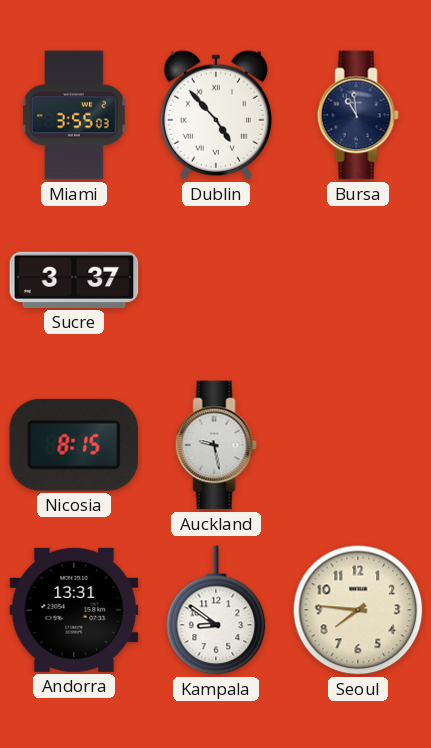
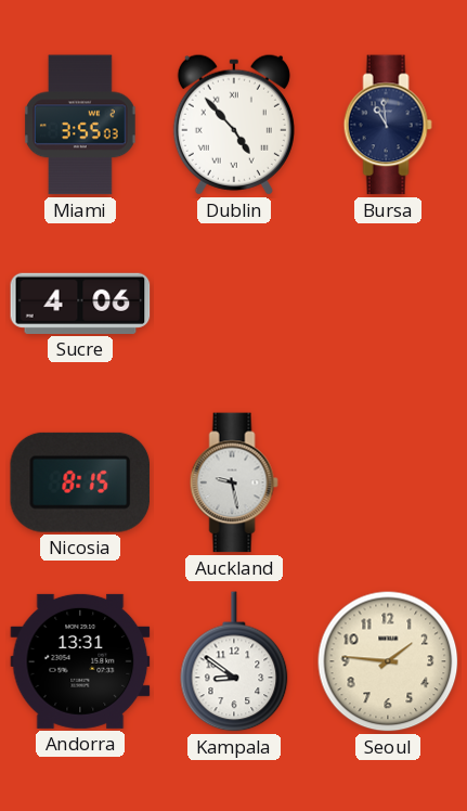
Sucre: 3:37 -> 4:06
Seoul: 7:46 -> 1:46
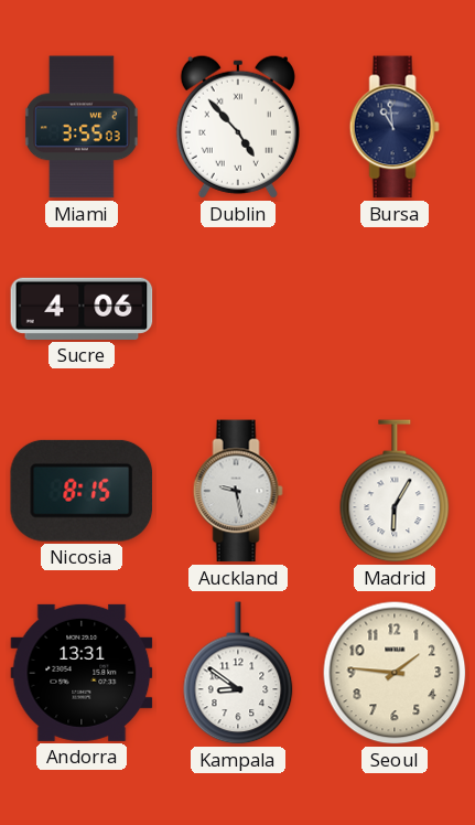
Madrid: none -> 6:05
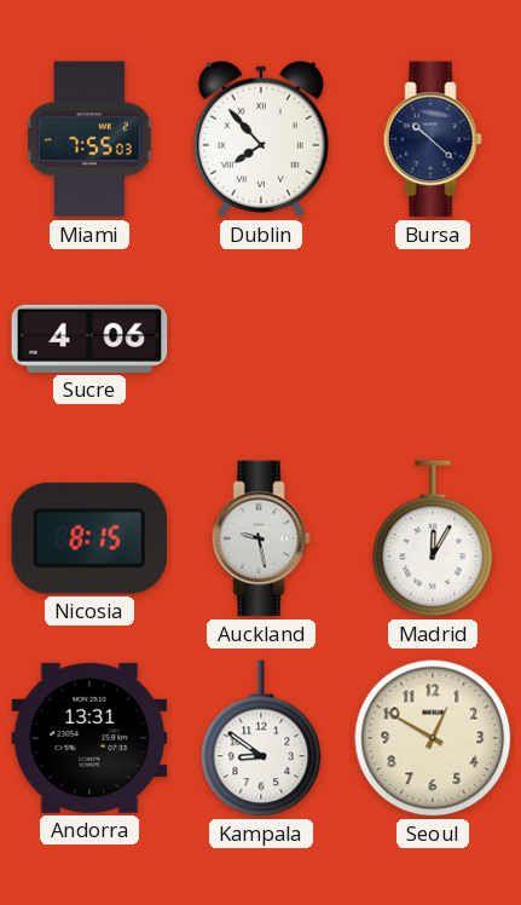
Miami: 3:55 -> 7:55
Dublin: 4:53 -> 7:53
Bursa: 10:59 -> 10:22
Madrid: 6:05 -> 12:05
Seoul: 1:46 -> 12:50
